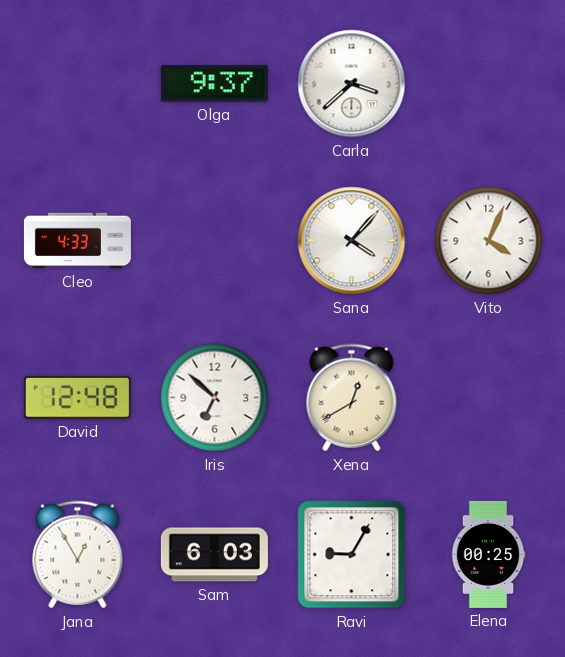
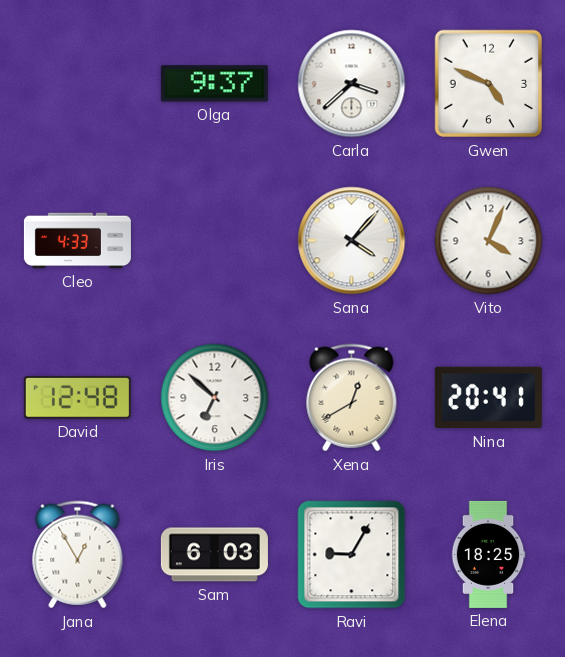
Gwen: none -> 4:49
Nina: none -> 20:41
Elena: 00:25 -> 18:25
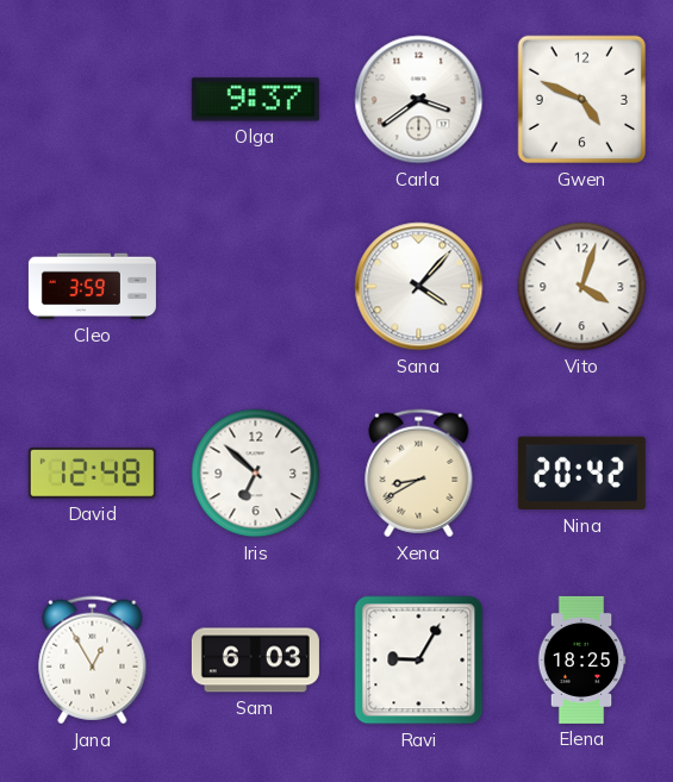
Carla: 3:38 -> 3:39
Cleo: 4:33 -> 3:59
Vito: 4:04 -> 4:03
Xena: 12:40 -> 8:40
Nina: 20:41 -> 20:42
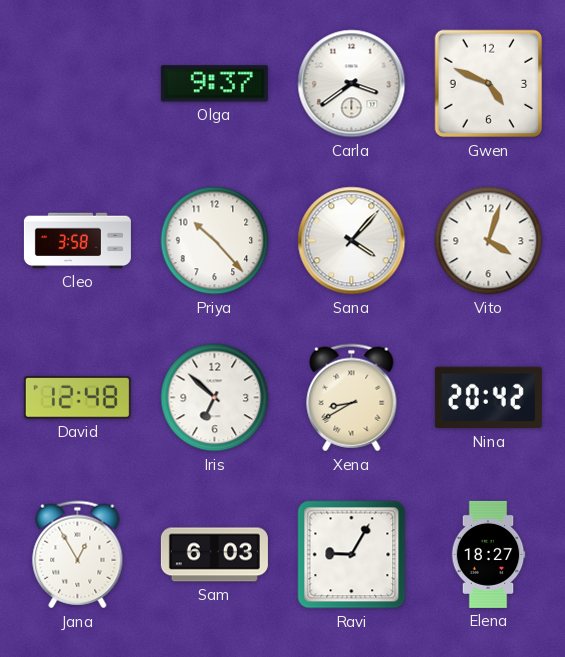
Cleo: 3:59 -> 3:58
Priya: none -> 10:23
Elena: 18:25 -> 18:27
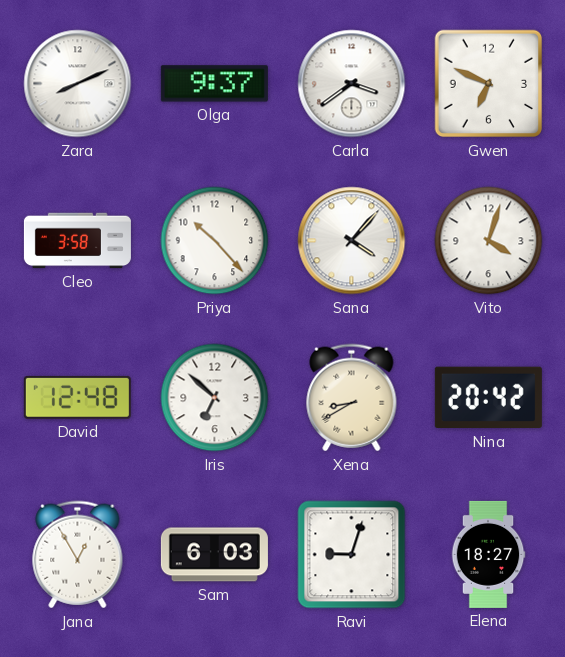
Zara: none -> 8:11
Gwen: 4:49 -> 6:49
Ravi: 9:05 -> 9:03
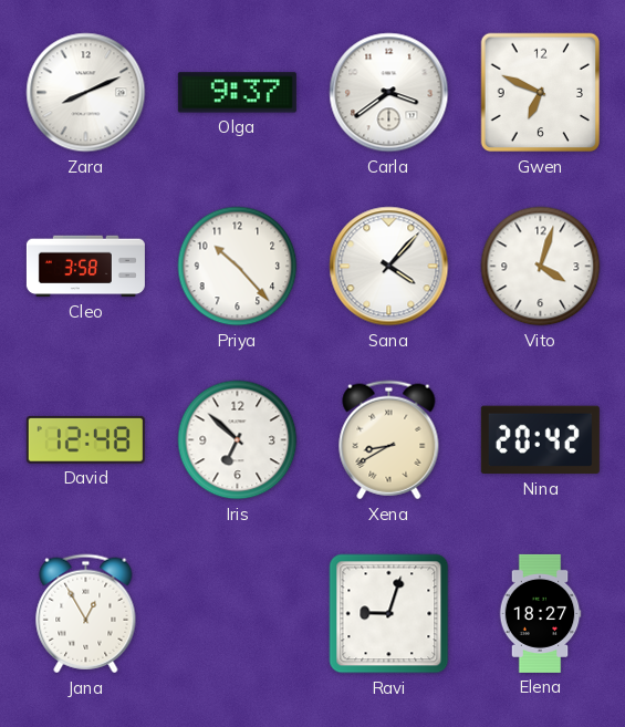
Sam: 6:03 -> none
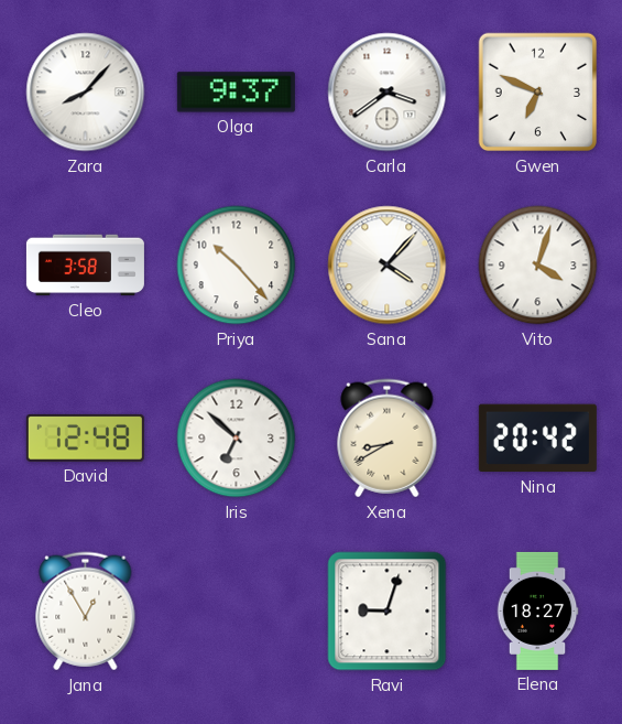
Zara: 8:11 -> 8:07
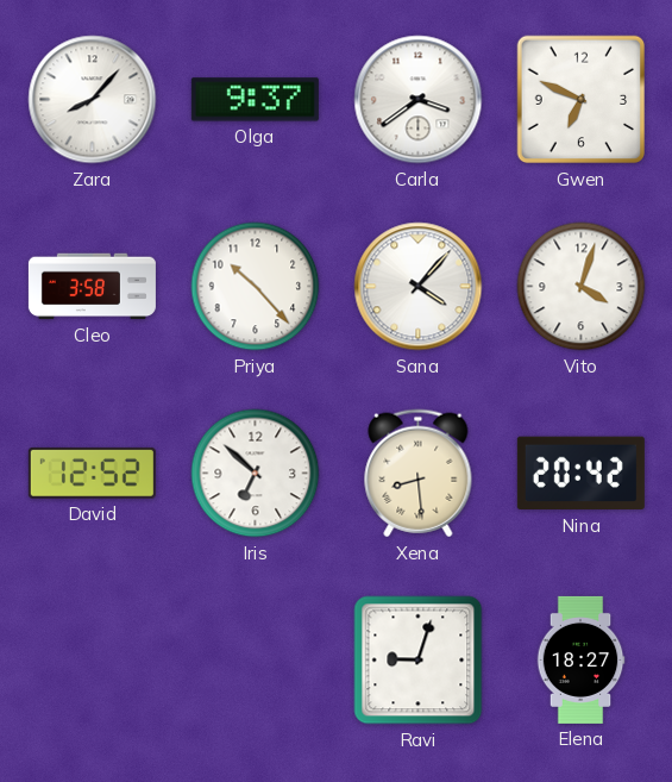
David: 12:48 -> 12:52
Xena: 8:40 -> 8:29
Jana: 12:55 -> none
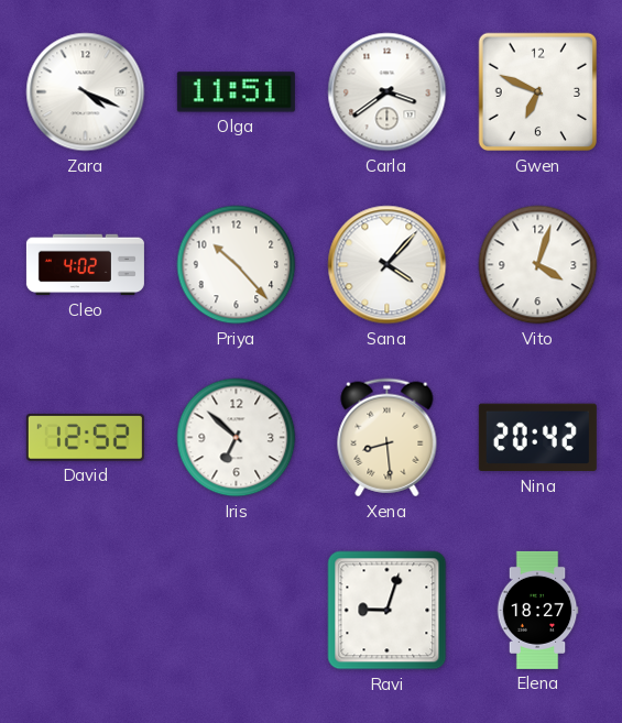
Zara: 8:07 -> 4:19
Olga: 9:37 -> 11:51
Cleo: 3:58 -> 4:02
